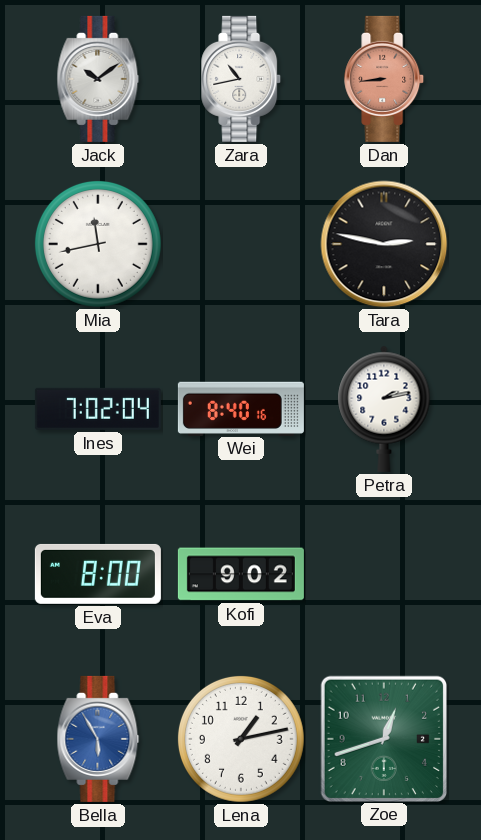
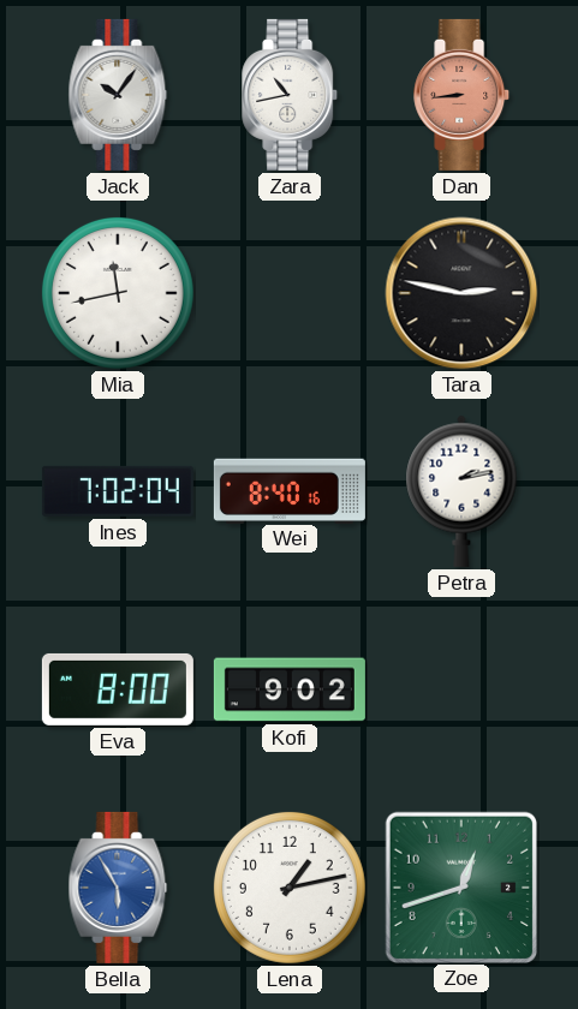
Jack: 10:09 -> 10:06
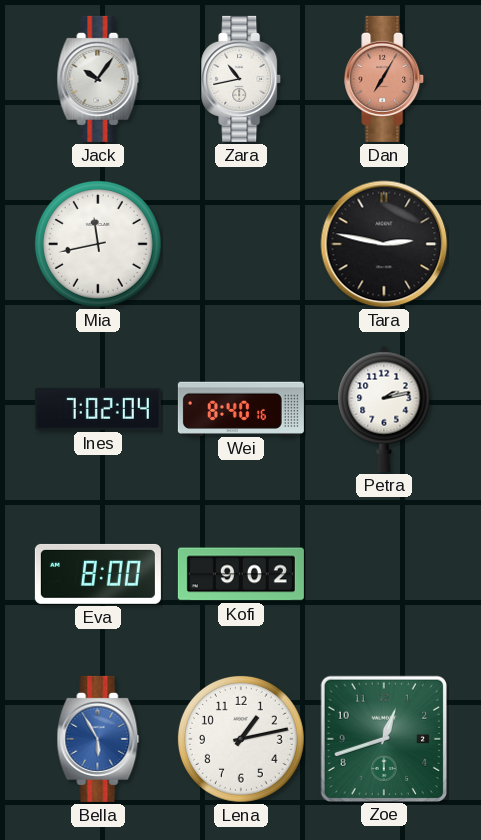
Dan: 8:44 -> 7:05
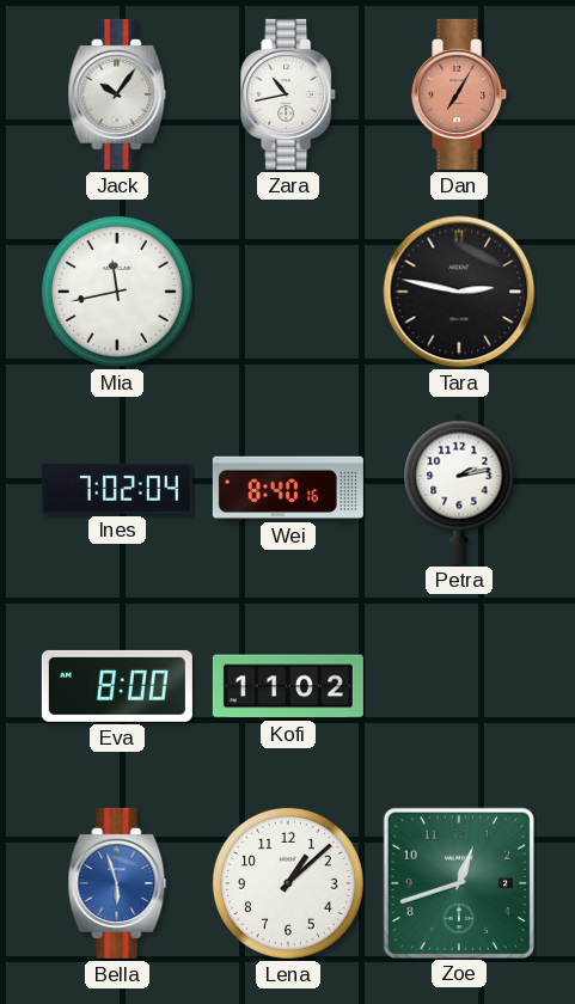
Kofi: 9:02 -> 11:02
Bella: 5:55 -> 5:57
Lena: 1:13 -> 1:08
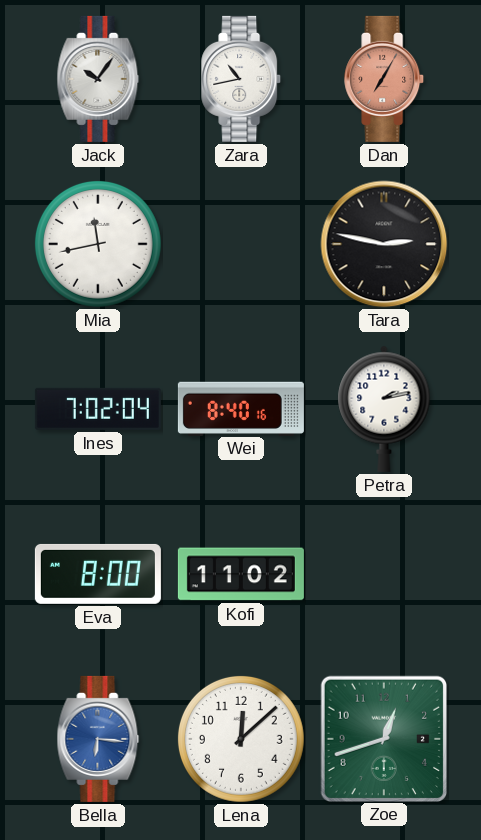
Bella: 5:57 -> 6:16
Lena: 1:08 -> 12:08
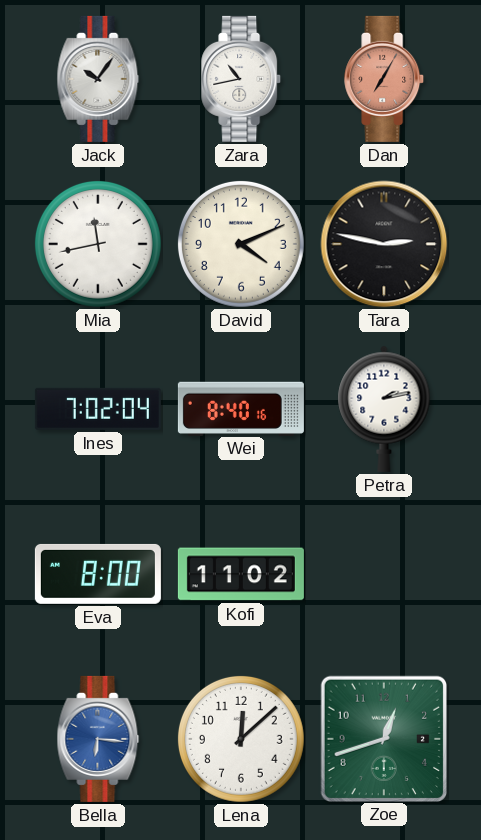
David: none -> 4:11
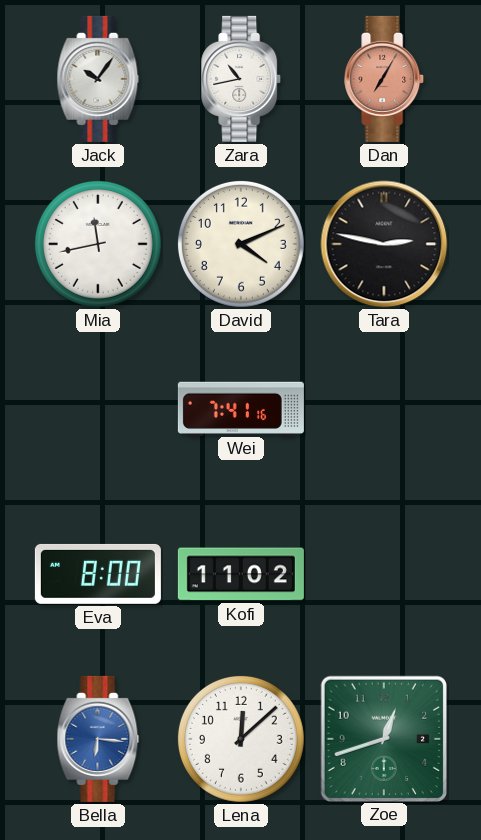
Ines: 7:02 -> none
Wei: 8:40 -> 7:41
Petra: 2:13 -> none
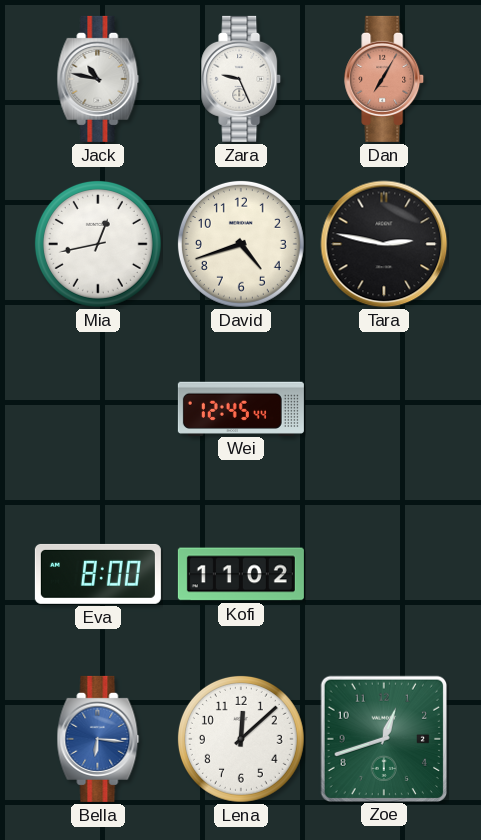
Jack: 10:06 -> 10:47
Zara: 10:43 -> 9:26
Mia: 11:43 -> 12:43
David: 4:11 -> 4:42
Wei: 7:41 -> 12:45
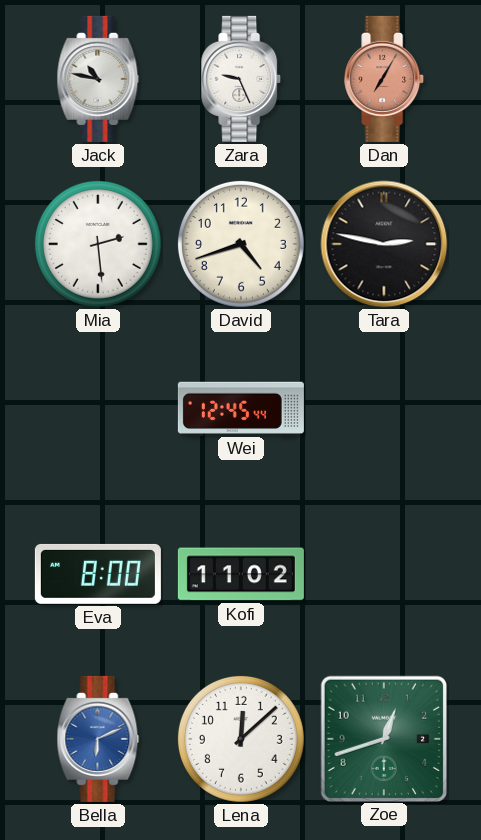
Mia: 12:43 -> 2:29
Bella: 6:16 -> 6:11
